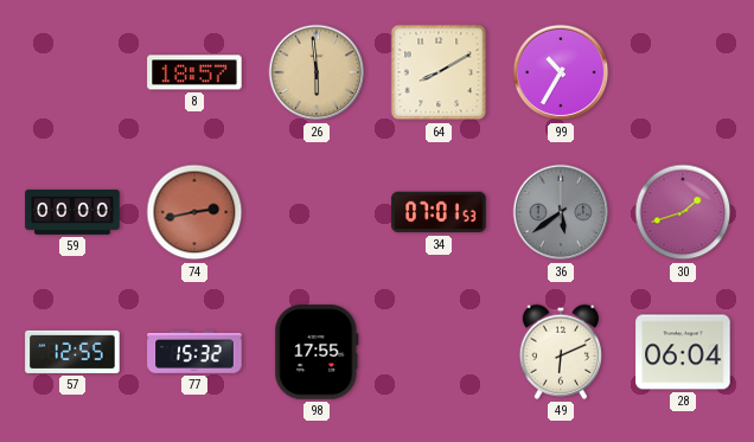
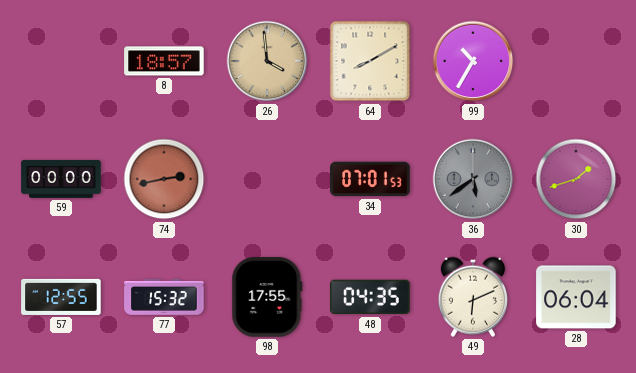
26: 5:59 -> 3:59
48: none -> 04:35
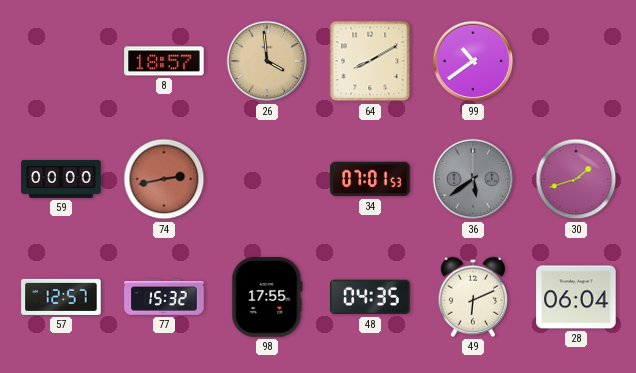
99: 10:35 -> 10:39
57: 12:55 -> 12:57
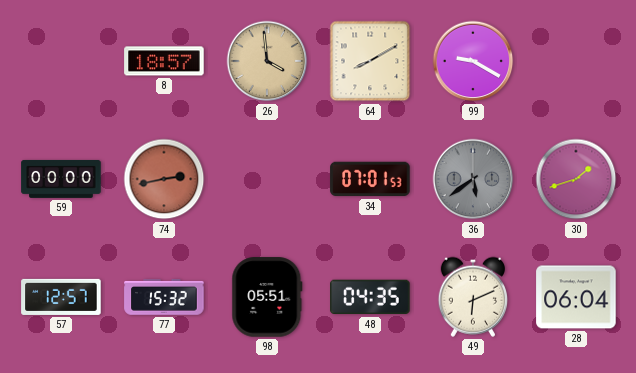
99: 10:39 -> 9:20
98: 17:55 -> 05:51
